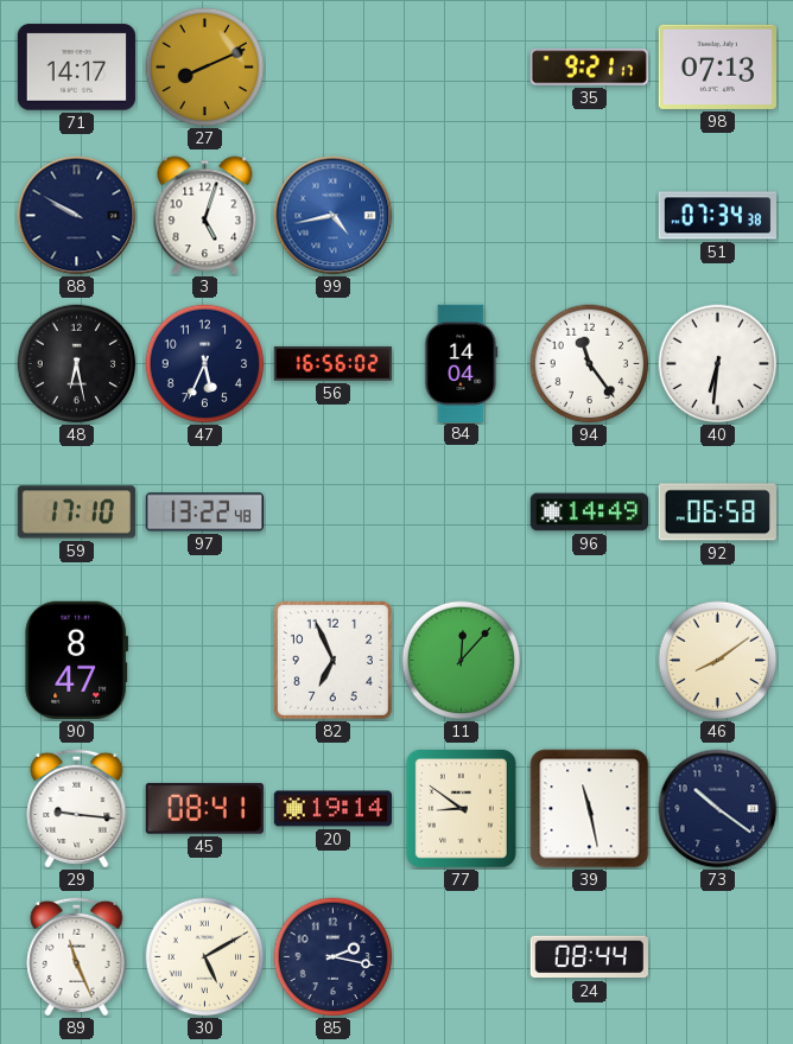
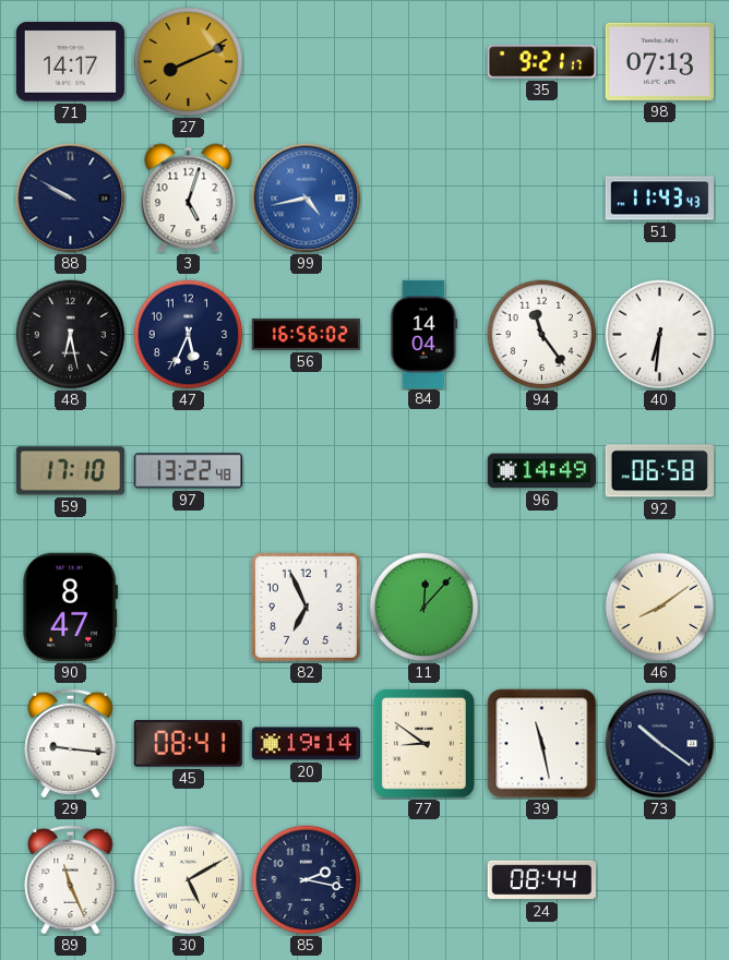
51: 07:34 -> 11:43
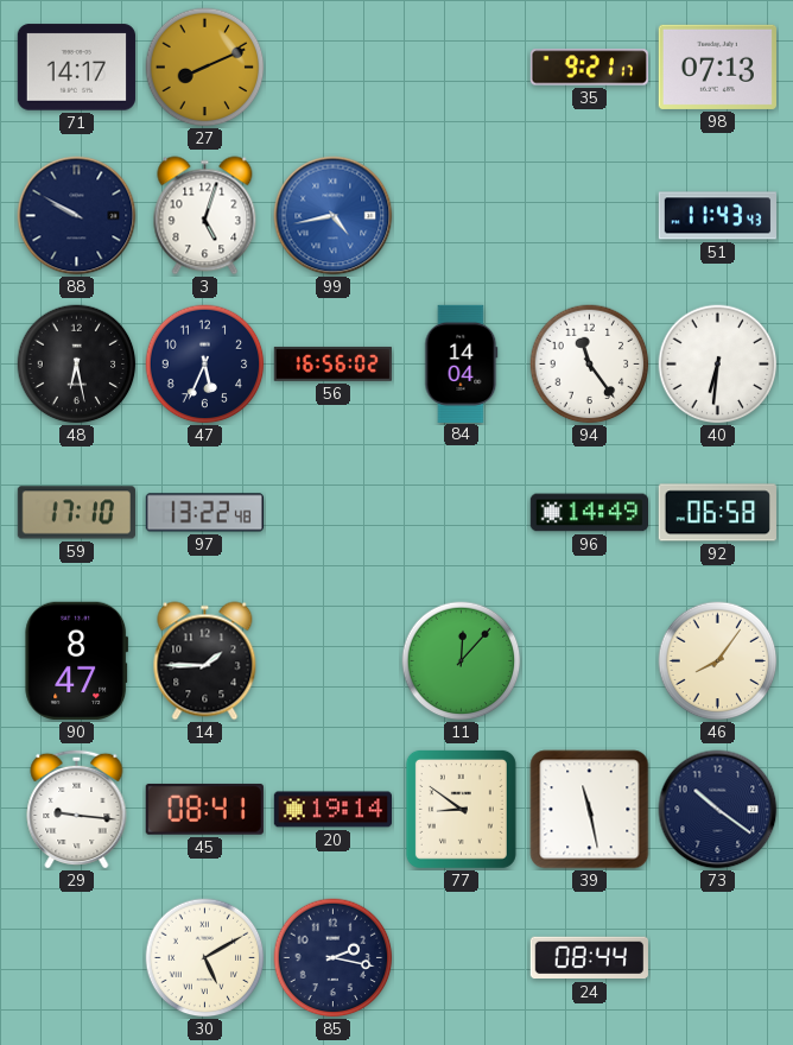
14: none -> 1:45
82: 6:56 -> none
46: 8:09 -> 8:06
89: 11:26 -> none
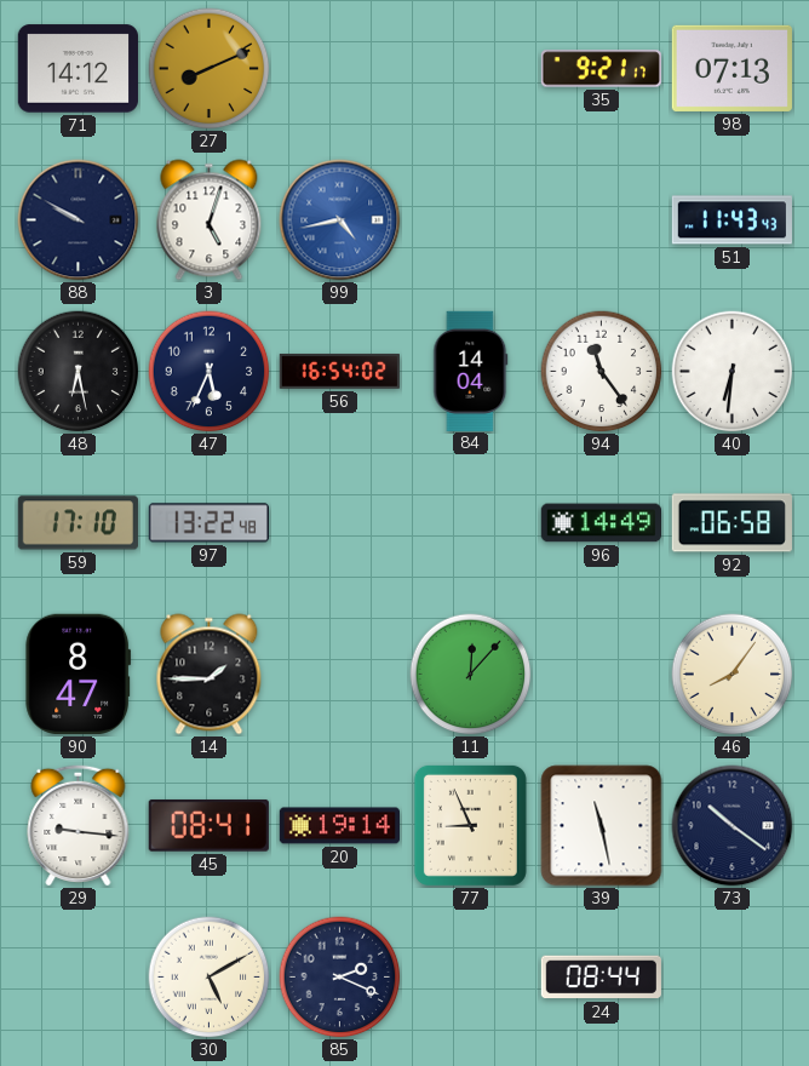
71: 14:17 -> 14:12
56: 16:56 -> 16:54
77: 8:51 -> 8:56
85: 2:17 -> 2:19
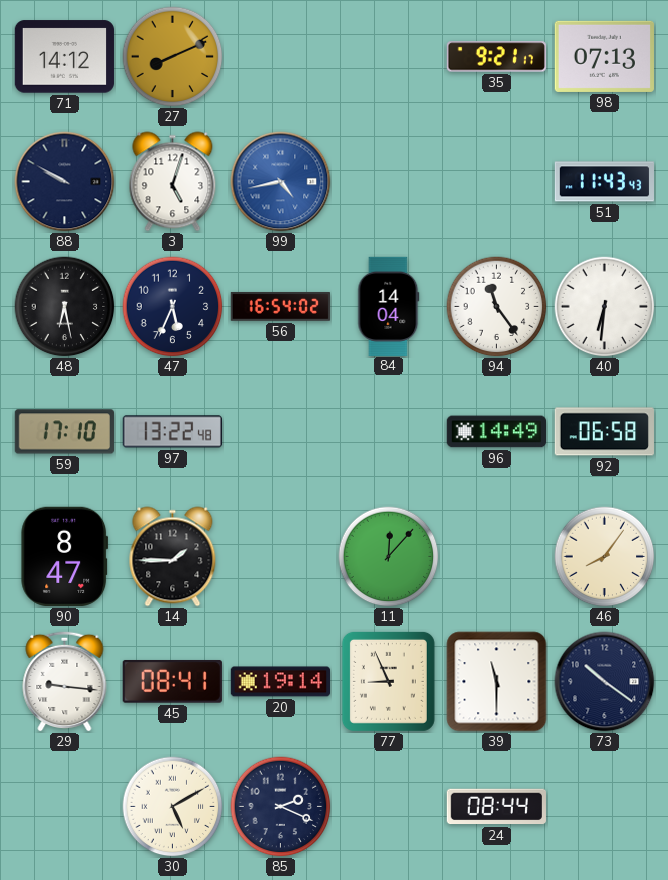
39: 11:28 -> 11:30
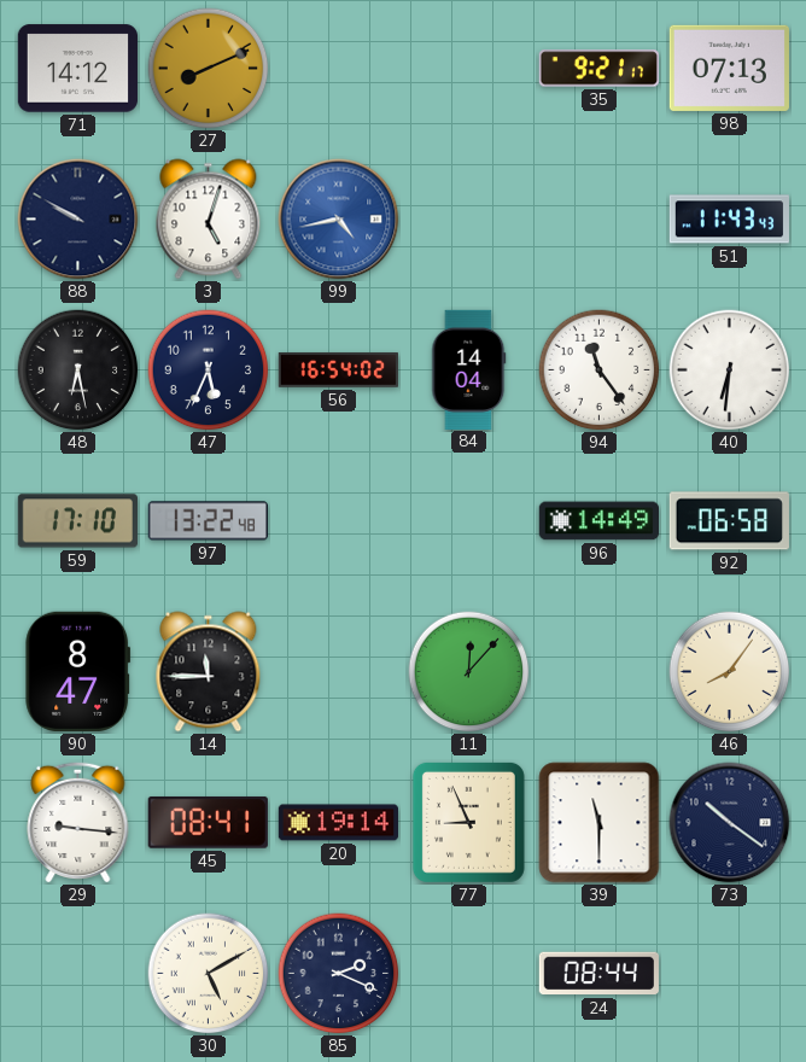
14: 1:45 -> 11:45
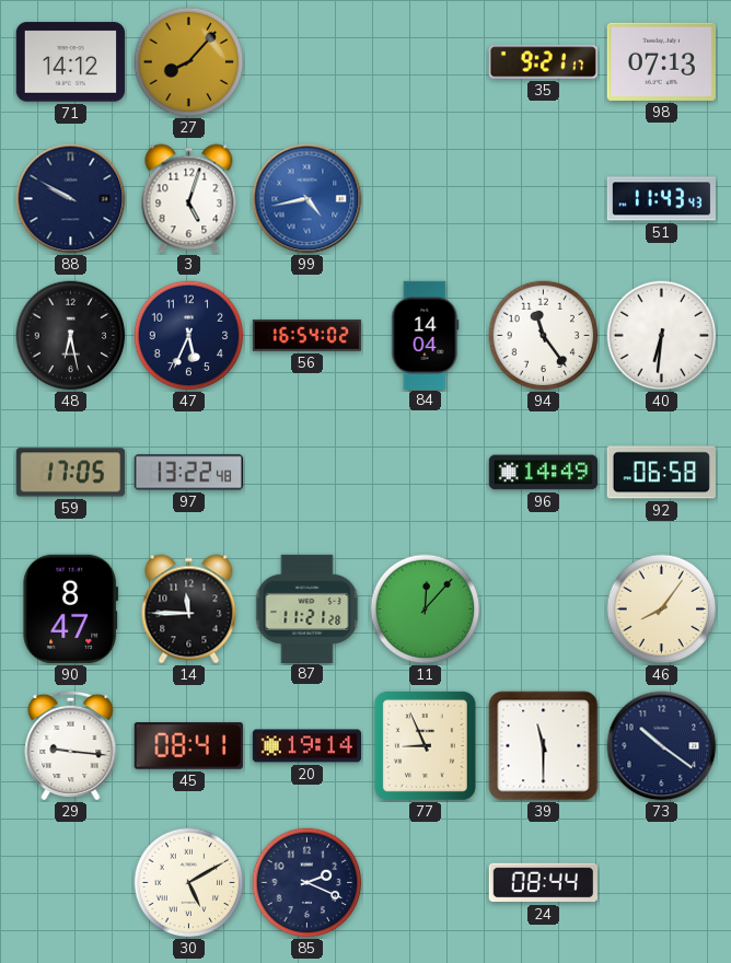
27: 8:11 -> 8:07
59: 17:10 -> 17:05
87: none -> 11:21
